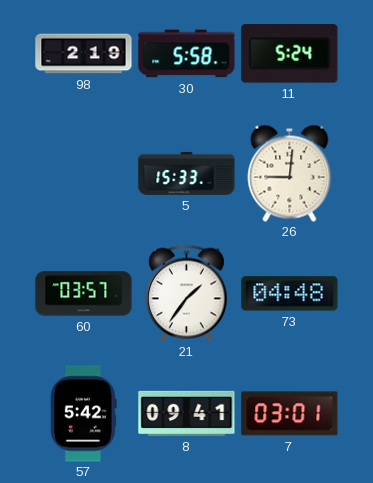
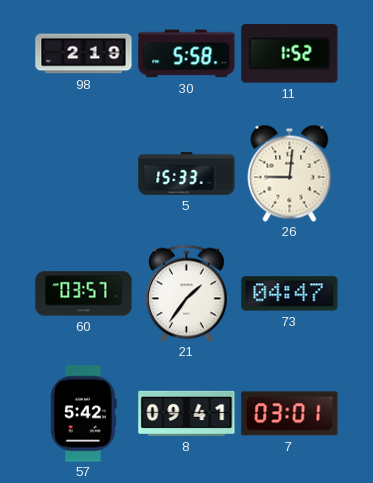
11: 5:24 -> 1:52
73: 04:48 -> 04:47
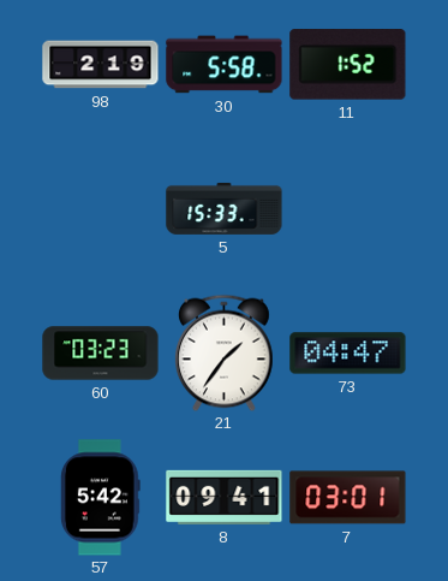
26: 9:01 -> none
60: 03:57 -> 03:23
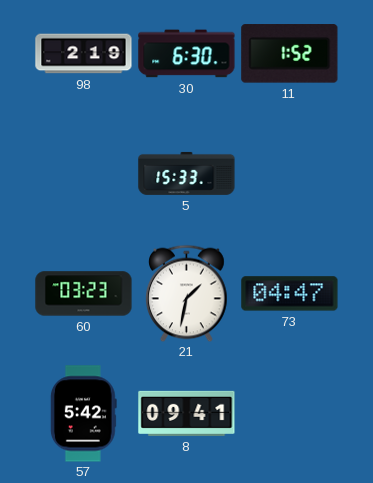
30: 5:58 -> 6:30
21: 1:36 -> 1:32
7: 03:01 -> none
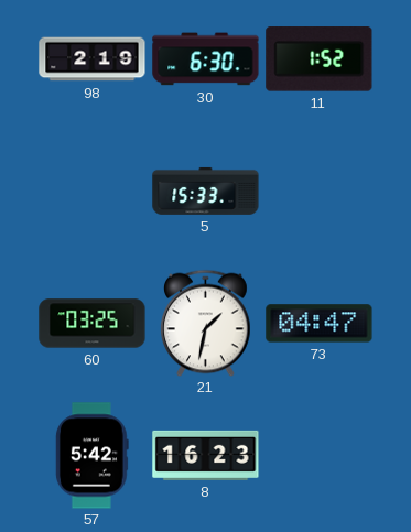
60: 03:23 -> 03:25
8: 09:41 -> 16:23
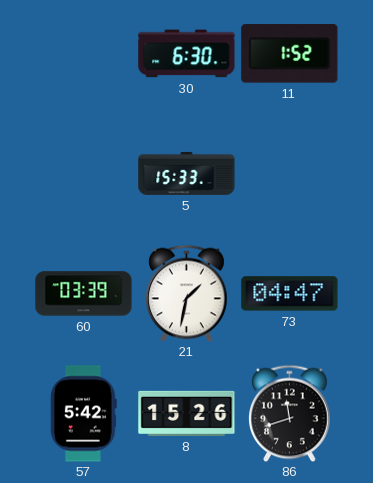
98: 2:19 -> none
60: 03:25 -> 03:39
8: 16:23 -> 15:26
86: none -> 11:42
